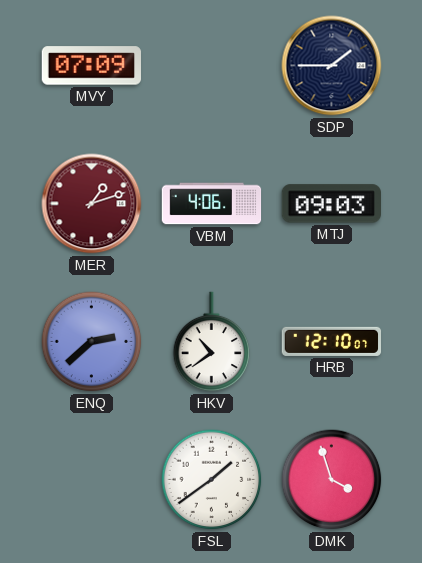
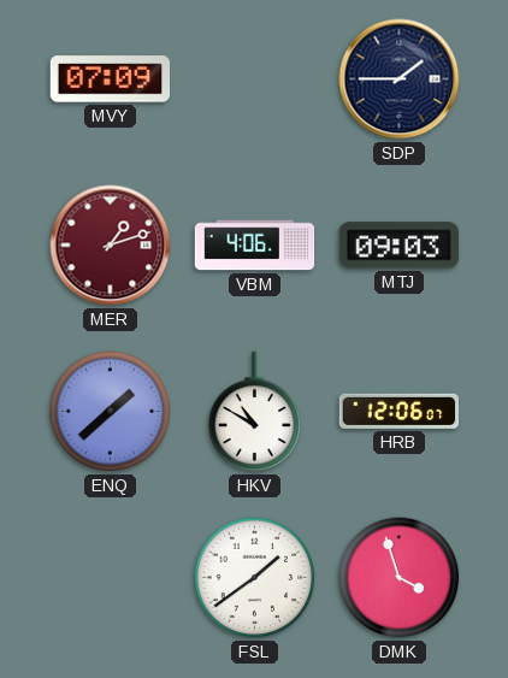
ENQ: 2:38 -> 1:38
HKV: 10:39 -> 10:50
HRB: 12:10 -> 12:06
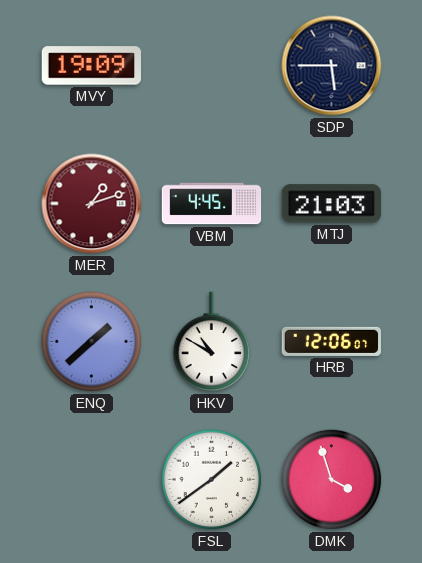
MVY: 07:09 -> 19:09
SDP: 1:45 -> 5:45
VBM: 4:06 -> 4:45
MTJ: 09:03 -> 21:03
